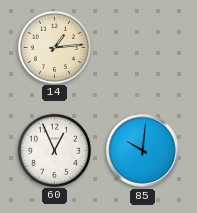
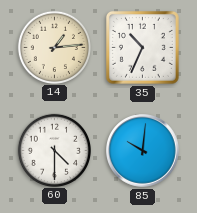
35: none -> 10:34
60: 12:56 -> 4:30
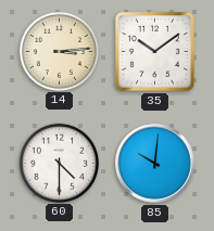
14: 1:14 -> 3:14
35: 10:34 -> 10:09
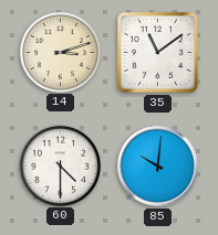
14: 3:14 -> 3:12
35: 10:09 -> 11:09
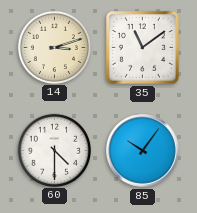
85: 10:01 -> 10:06
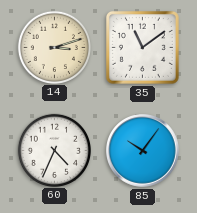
60: 4:30 -> 4:34
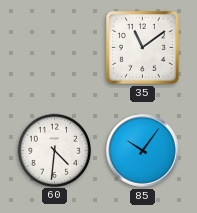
14: 3:12 -> none
60: 4:34 -> 4:31
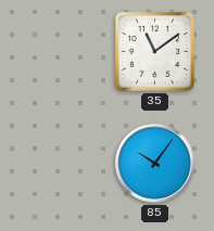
60: 4:31 -> none
